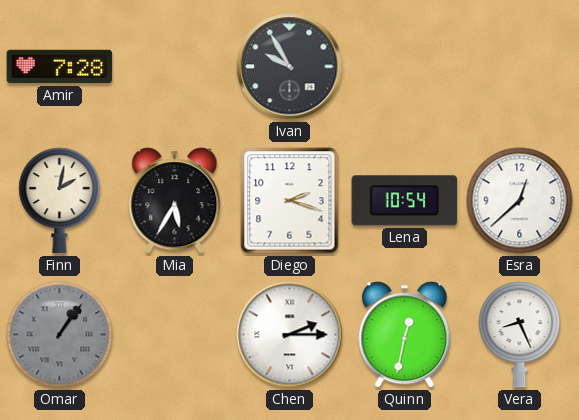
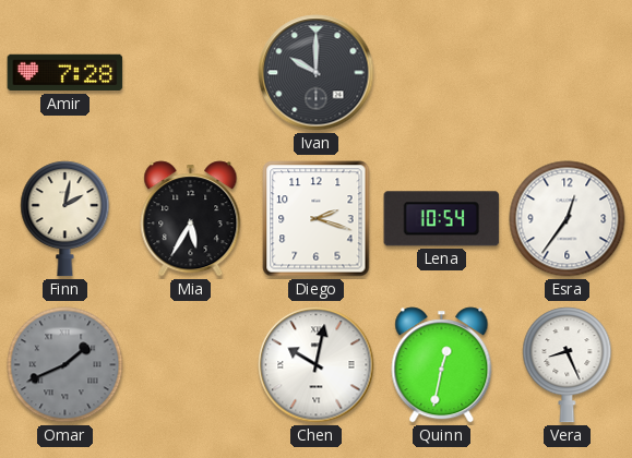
Ivan: 9:55 -> 10:00
Esra: 12:38 -> 12:36
Omar: 1:06 -> 1:41
Chen: 2:15 -> 10:02
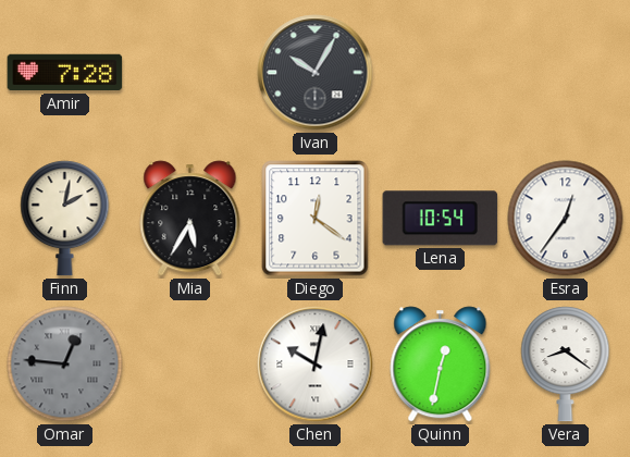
Ivan: 10:00 -> 10:05
Diego: 2:18 -> 12:21
Omar: 1:41 -> 12:46
Vera: 8:26 -> 8:21
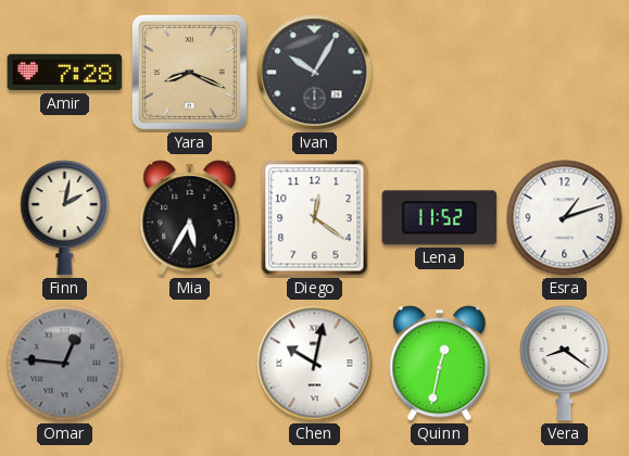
Yara: none -> 8:19
Lena: 10:54 -> 11:52
Esra: 12:36 -> 1:12
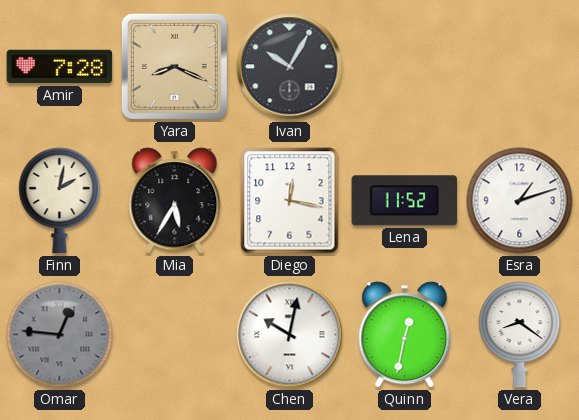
Diego: 12:21 -> 12:17
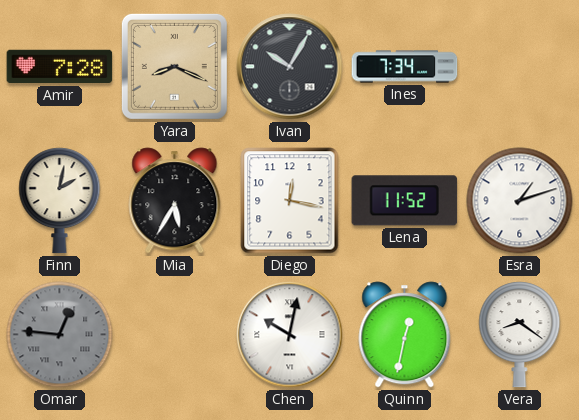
Ines: none -> 7:34
